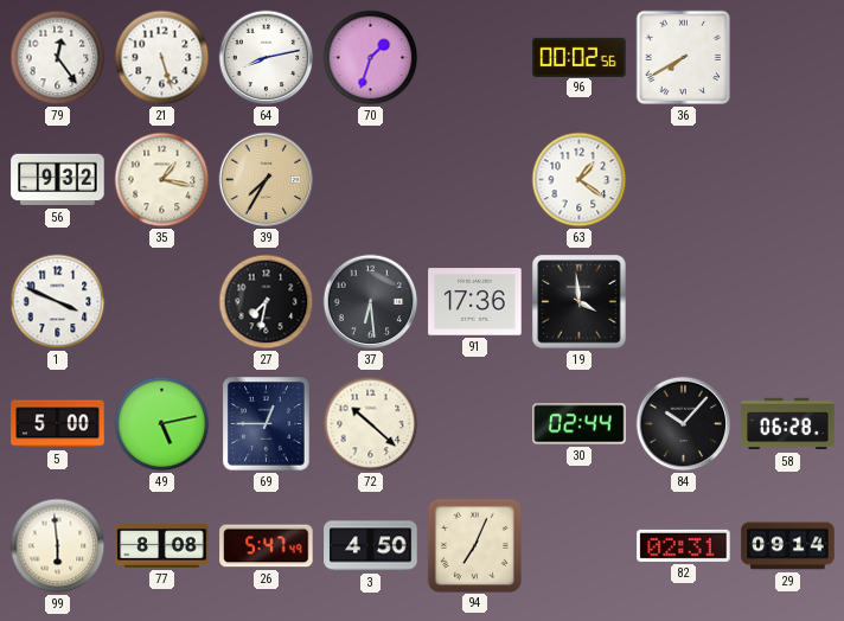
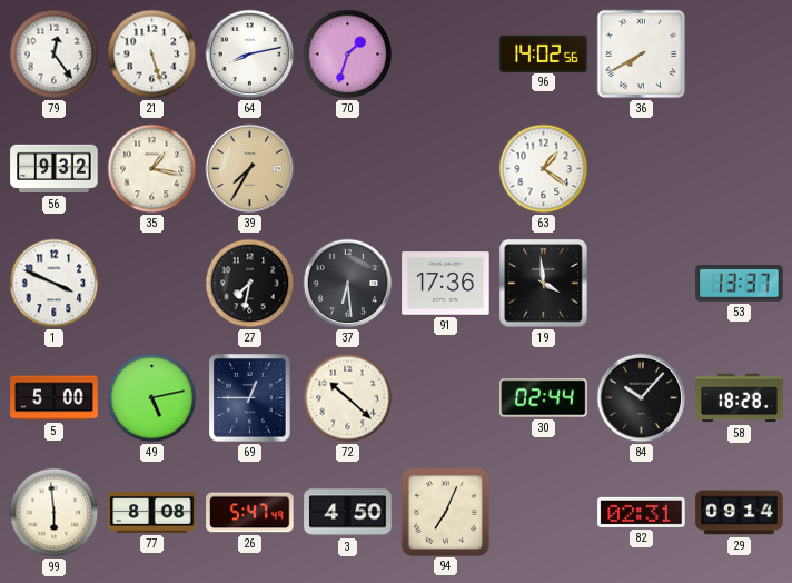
96: 00:02 -> 14:02
53: none -> 13:37
58: 06:28 -> 18:28
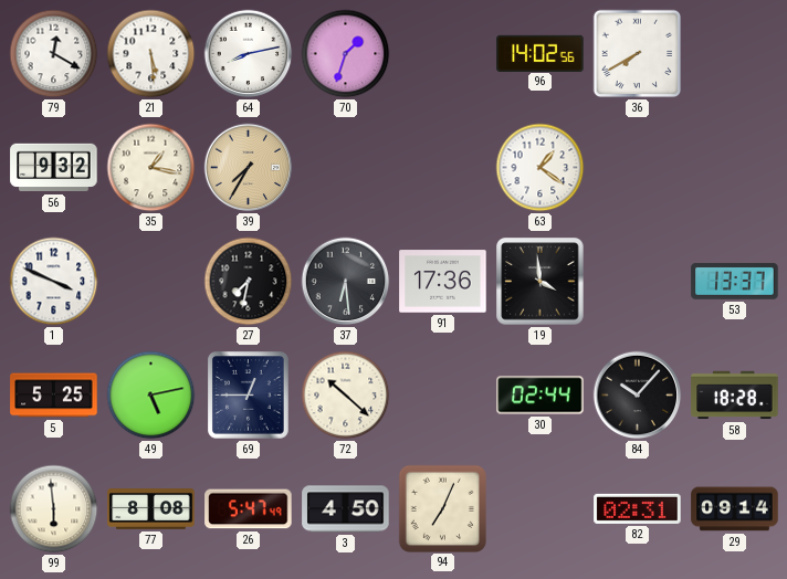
79: 12:24 -> 12:20
21: 5:27 -> 5:29
5: 5:00 -> 5:25
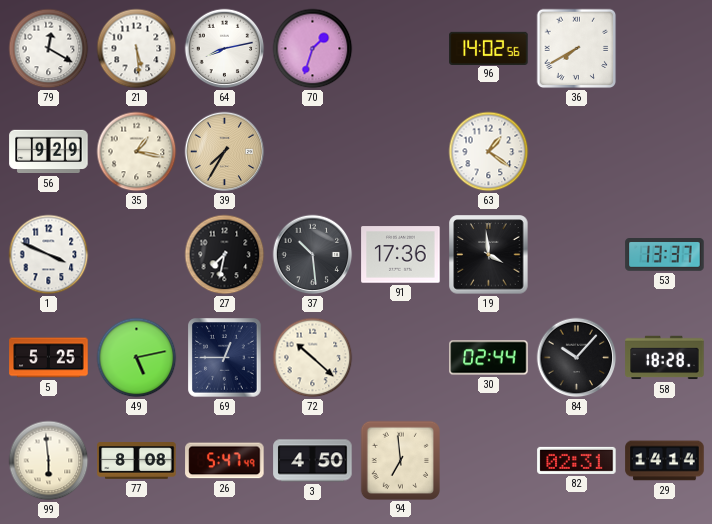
56: 9:32 -> 9:29
37: 6:29 -> 10:29
94: 7:04 -> 6:59
29: 09:14 -> 14:14
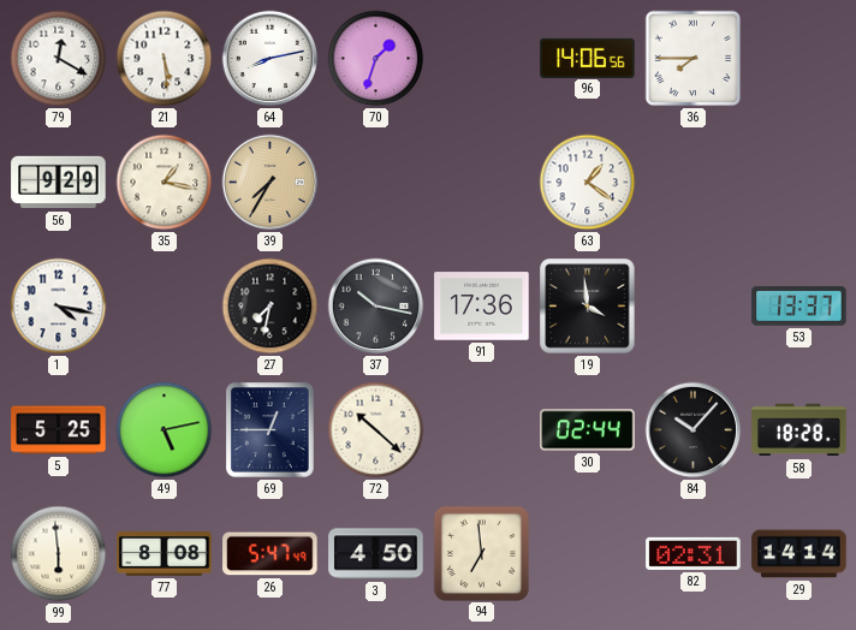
96: 14:02 -> 14:06
36: 7:40 -> 7:45
1: 3:49 -> 4:17
37: 10:29 -> 10:17
